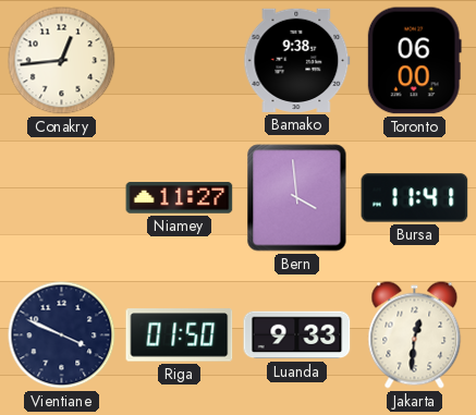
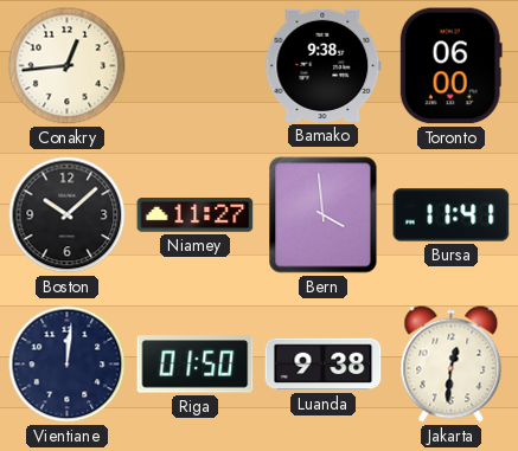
Boston: none -> 10:08
Vientiane: 3:49 -> 12:01
Luanda: 9:33 -> 9:38
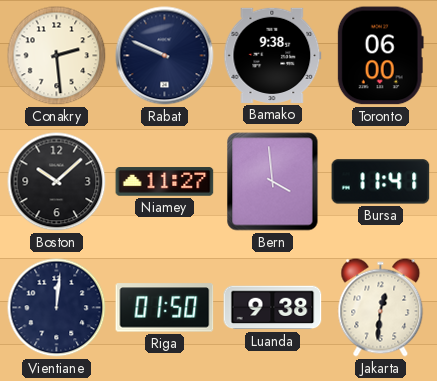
Conakry: 12:44 -> 2:29
Rabat: none -> 9:49
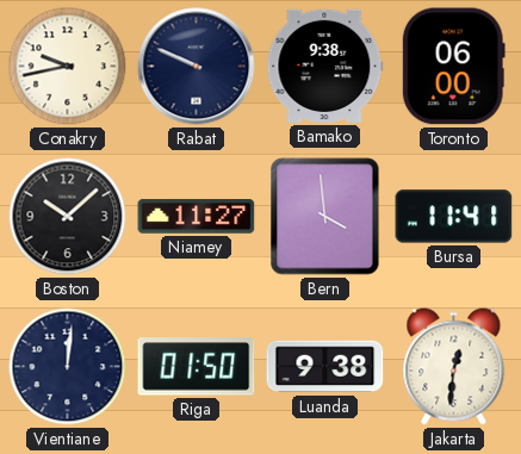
Conakry: 2:29 -> 9:43
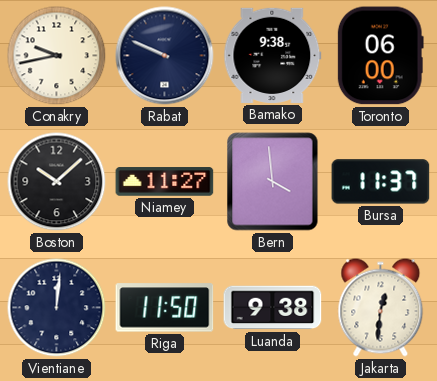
Bursa: 11:41 -> 11:37
Riga: 01:50 -> 11:50
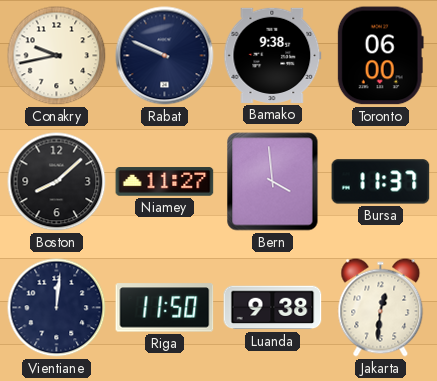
Boston: 10:08 -> 8:08
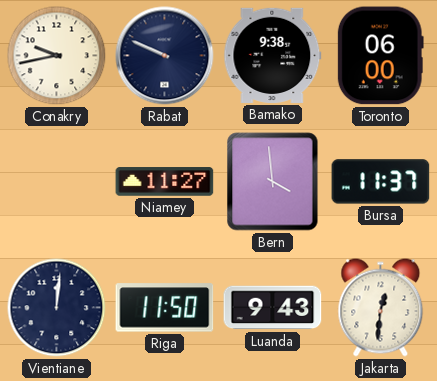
Boston: 8:08 -> none
Luanda: 9:38 -> 9:43
